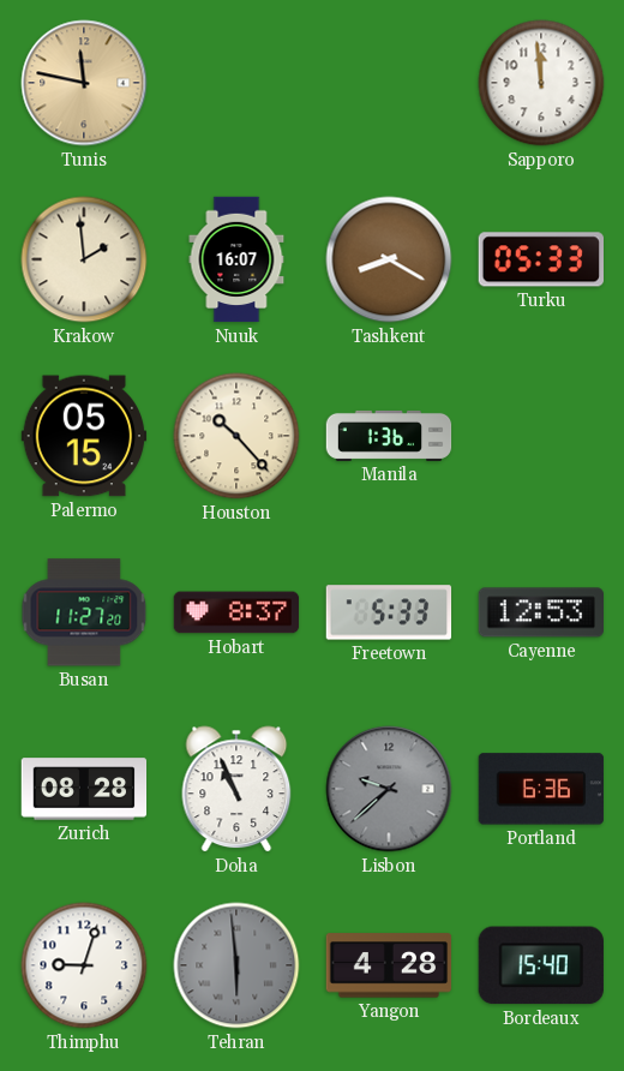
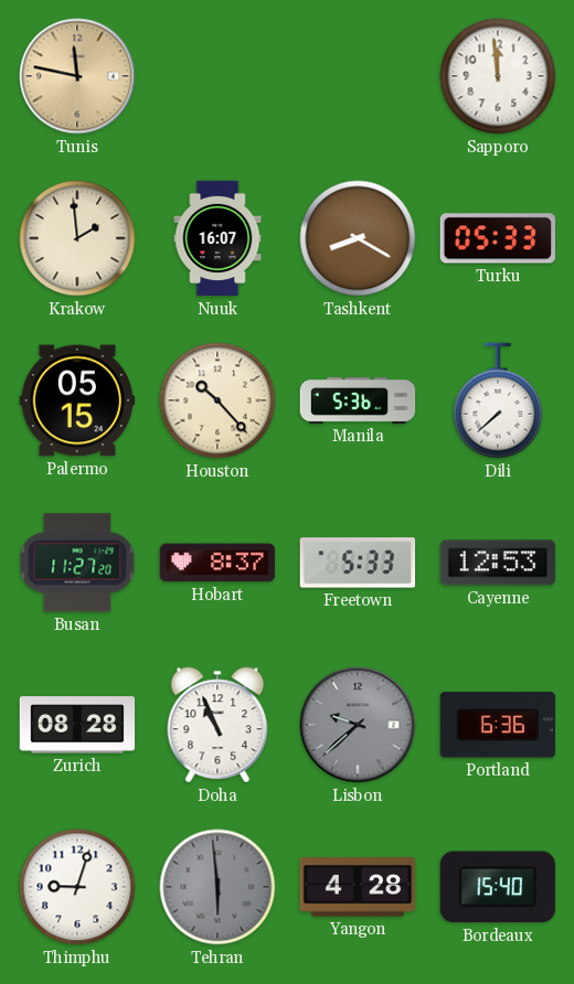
Manila: 1:36 -> 5:36
Dili: none -> 7:38
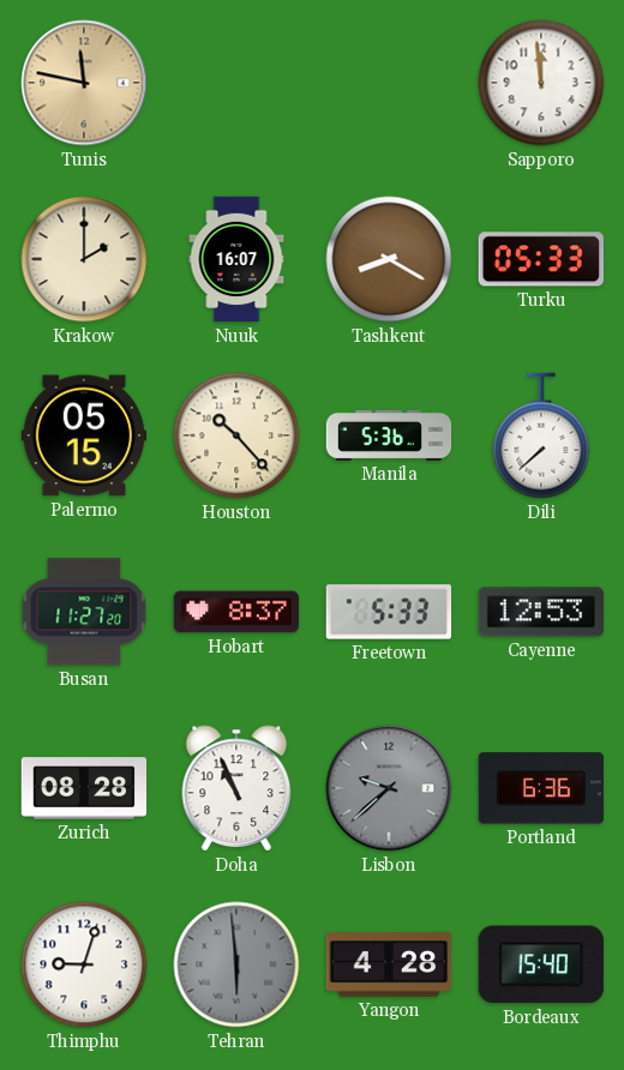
Krakow: 1:59 -> 2:00
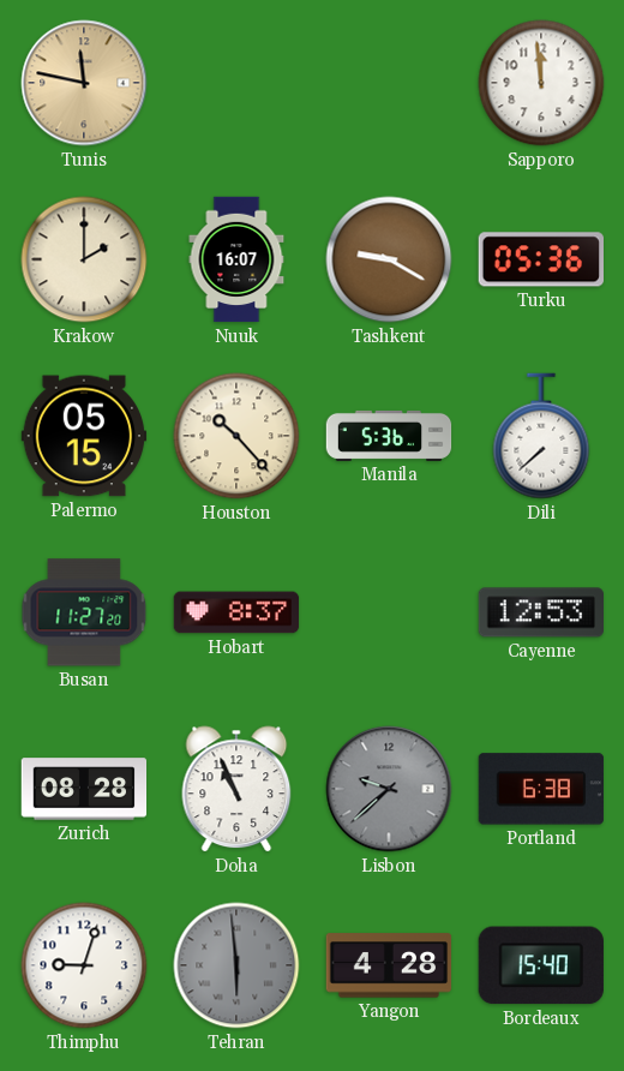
Tashkent: 8:20 -> 9:20
Turku: 05:33 -> 05:36
Freetown: 5:33 -> none
Portland: 6:36 -> 6:38
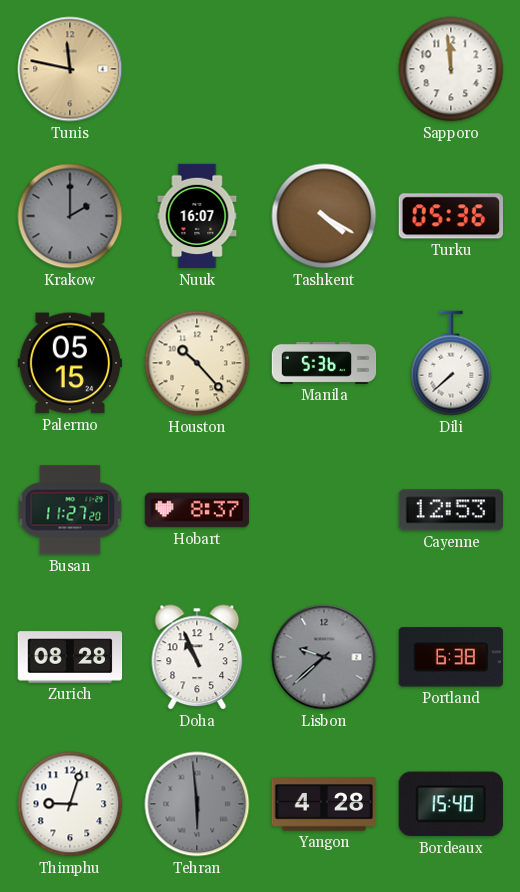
Krakow dial: cream -> grey
Tashkent: 9:20 -> 4:20
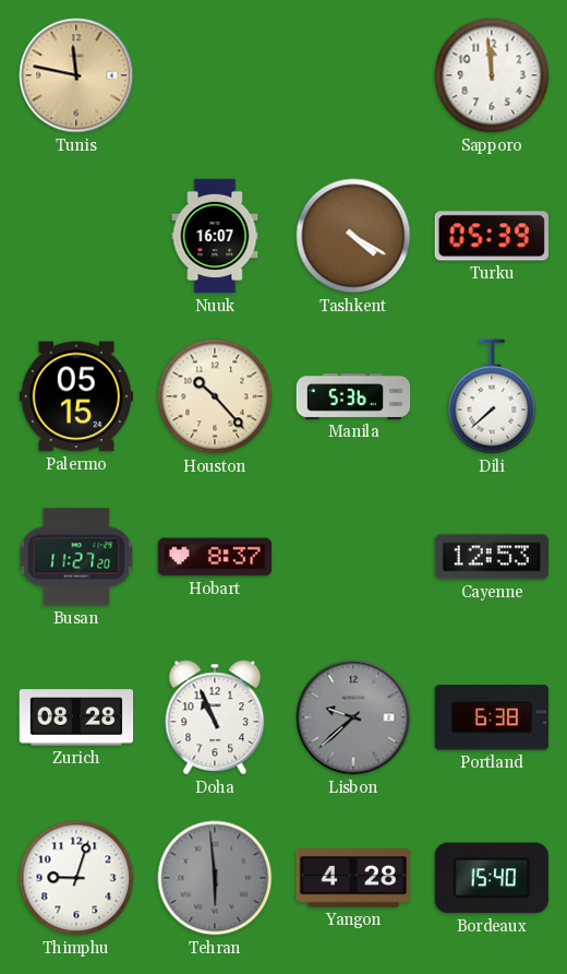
Krakow: 2:00 -> none
Turku: 05:36 -> 05:39
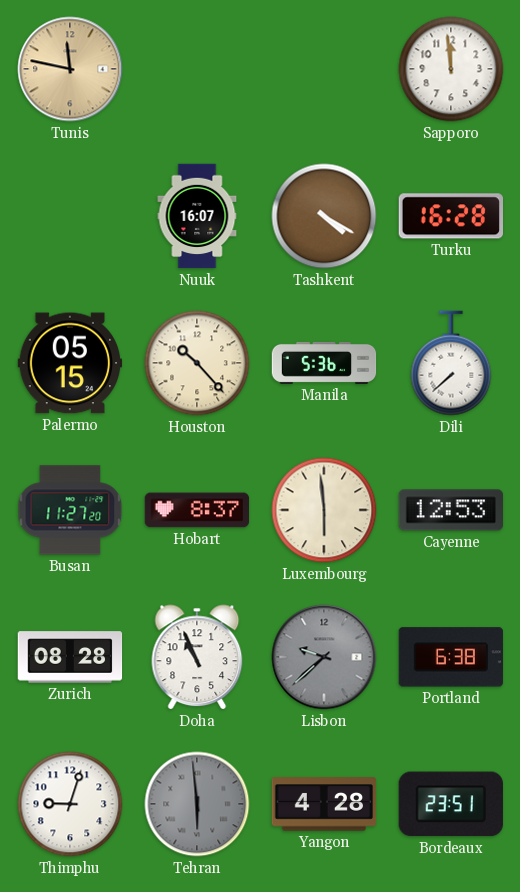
Turku: 05:39 -> 16:28
Luxembourg: none -> 5:59
Bordeaux: 15:40 -> 23:51
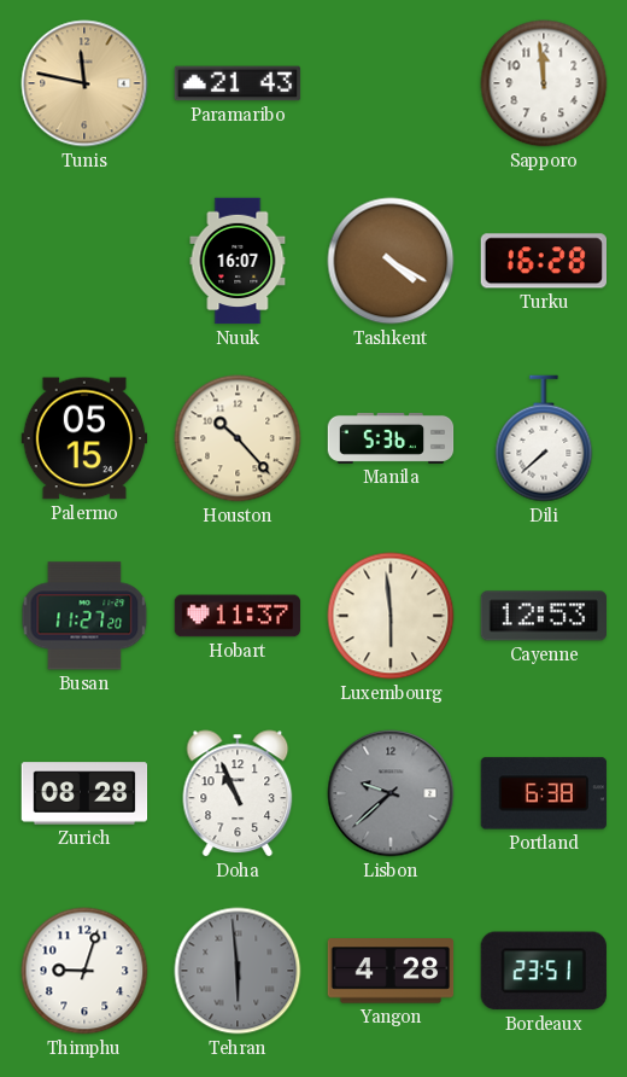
Paramaribo: none -> 21:43
Hobart: 8:37 -> 11:37
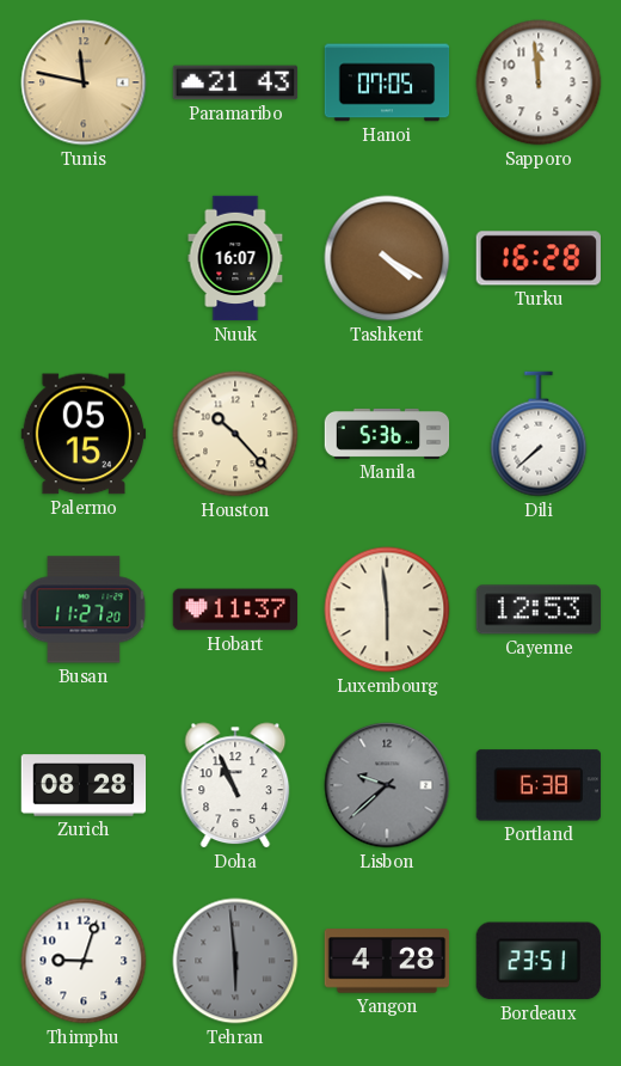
Hanoi: none -> 07:05
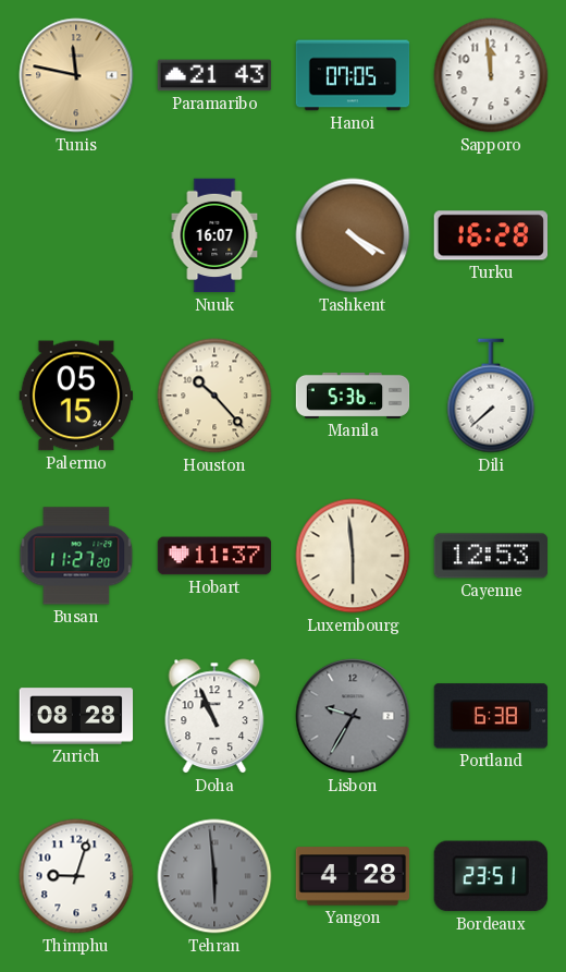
Lisbon: 9:38 -> 9:35
